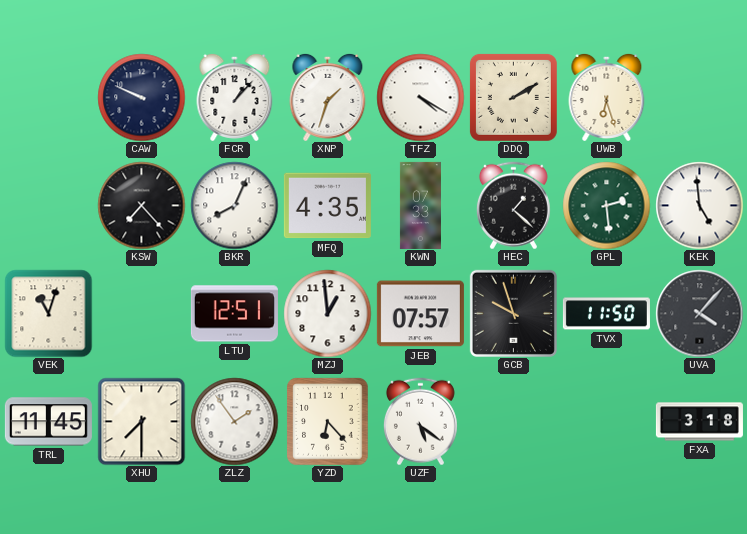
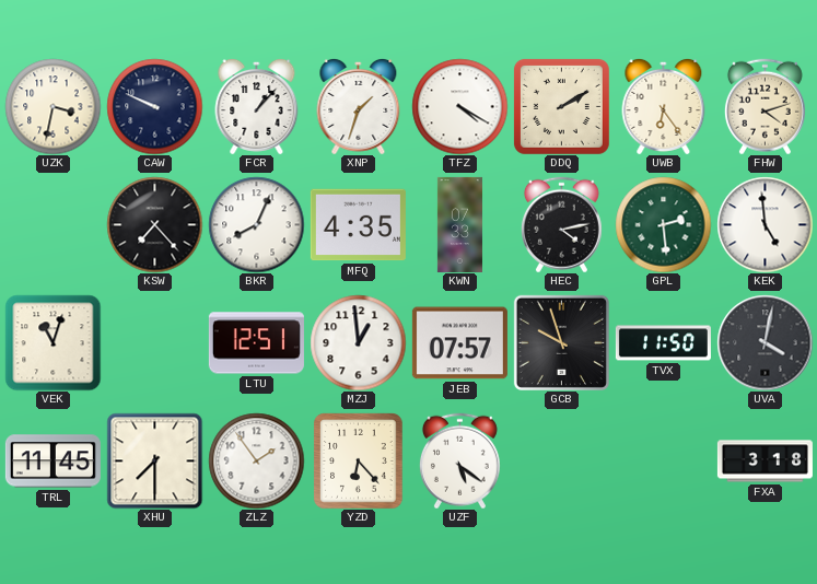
UZK: none -> 3:32
UWB: 6:27 -> 6:24
FHW: none -> 4:12
HEC: 1:22 -> 4:13
UVA: 4:07 -> 4:02
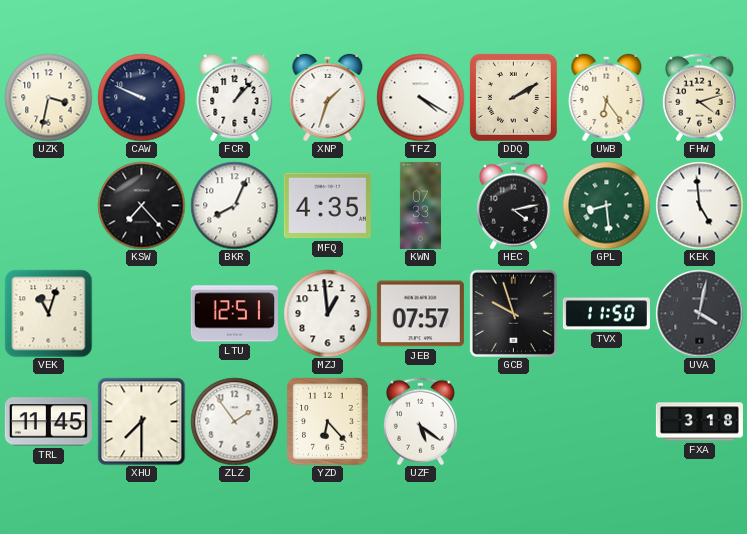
GPL: 2:29 -> 8:29
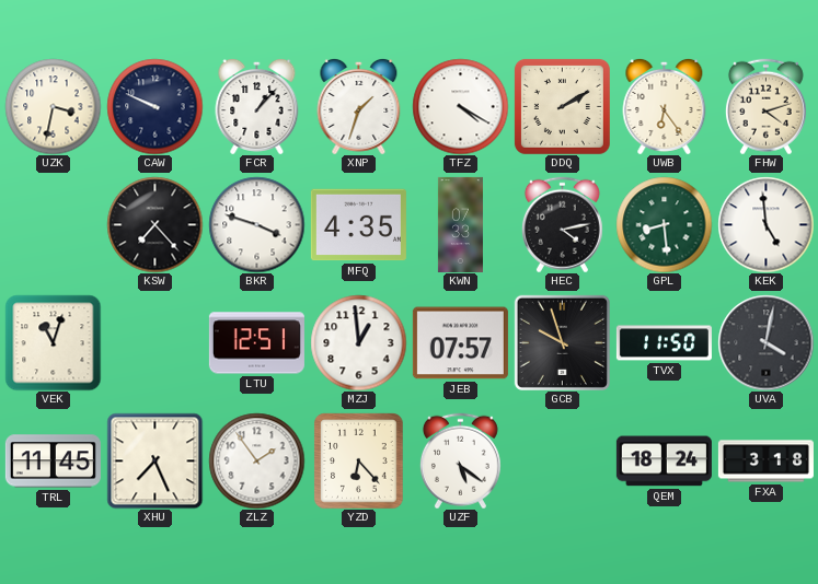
BKR: 8:04 -> 3:48
XHU: 7:30 -> 7:26
QEM: none -> 18:24
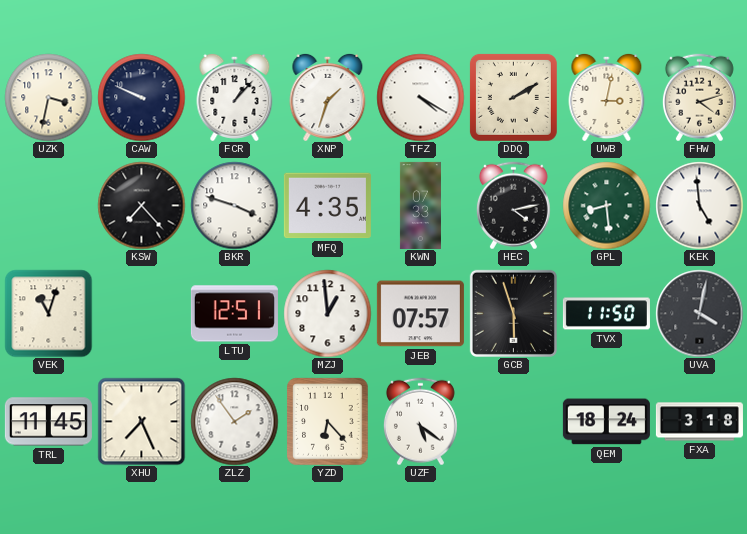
UWB: 6:24 -> 3:02
GCB: 9:57 -> 5:57
